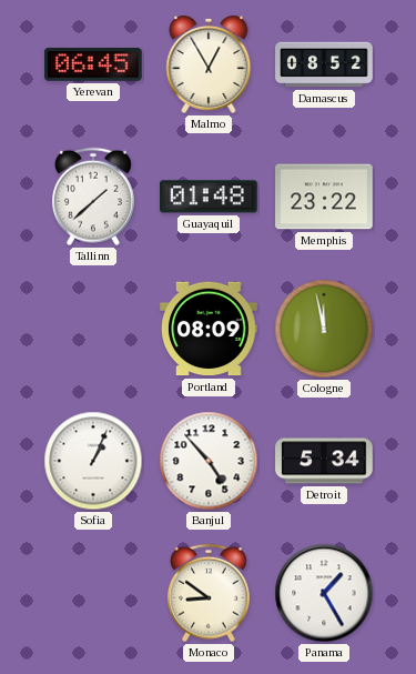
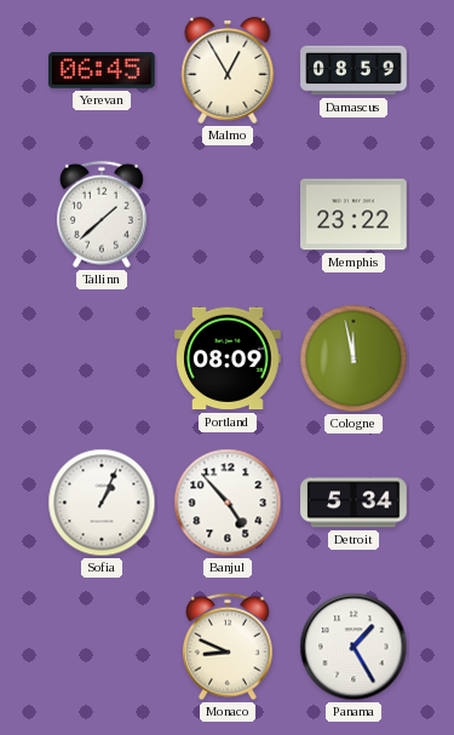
Damascus: 08:52 -> 08:59
Guayaquil: 01:48 -> none
Monaco: 8:51 -> 8:49
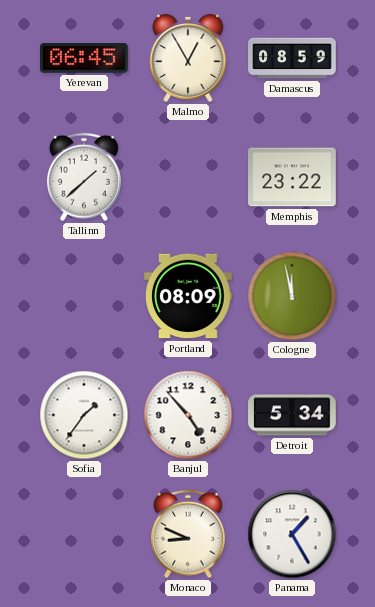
Sofia: 1:04 -> 1:36
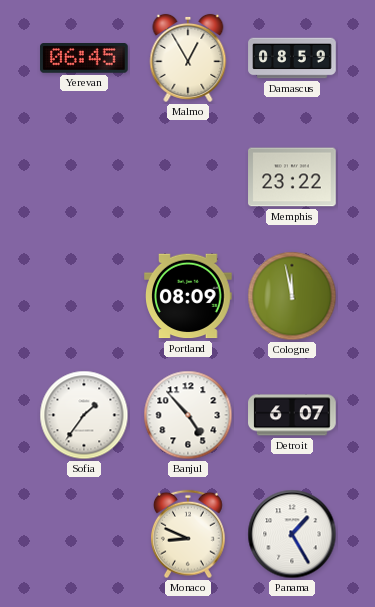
Tallinn: 1:38 -> none
Detroit: 5:34 -> 6:07
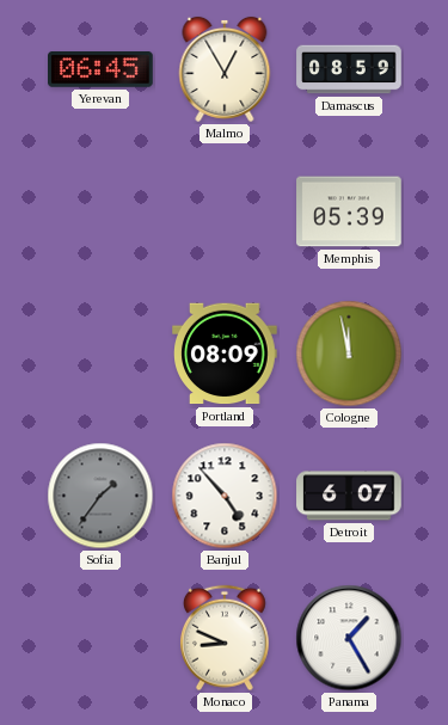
Memphis: 23:22 -> 05:39
Sofia dial: white -> grey
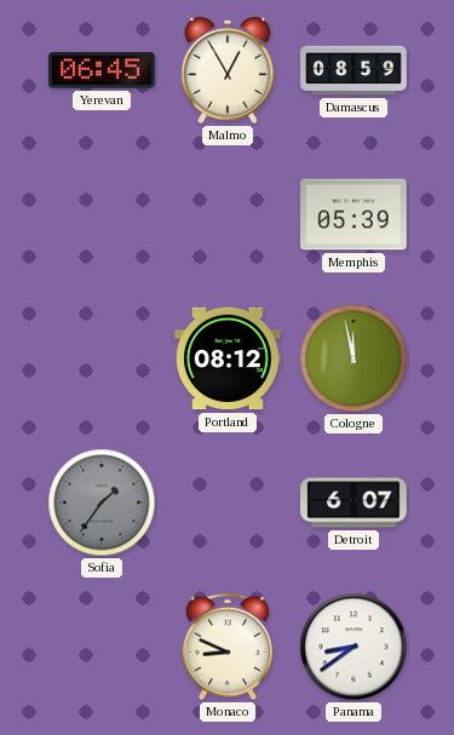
Portland: 08:09 -> 08:12
Banjul: 4:53 -> none
Panama: 1:25 -> 8:39
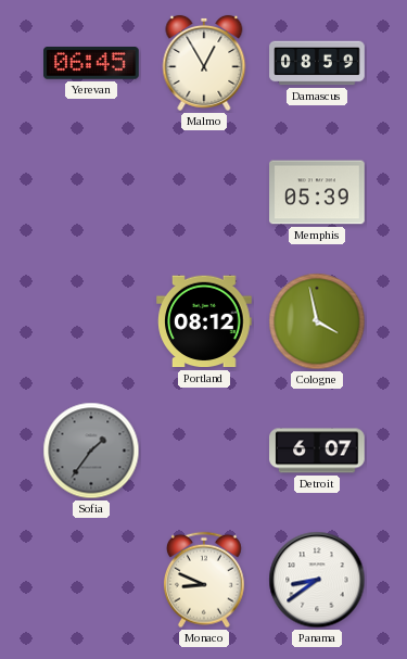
Cologne: 11:58 -> 3:58
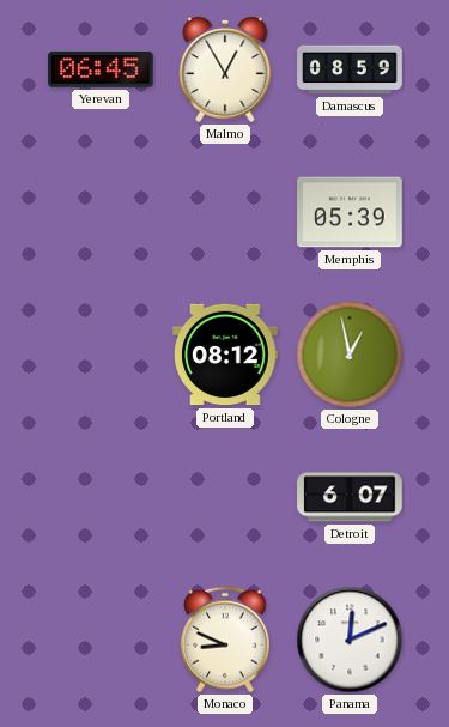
Cologne: 3:58 -> 12:58
Sofia: 1:36 -> none
Panama: 8:39 -> 12:11
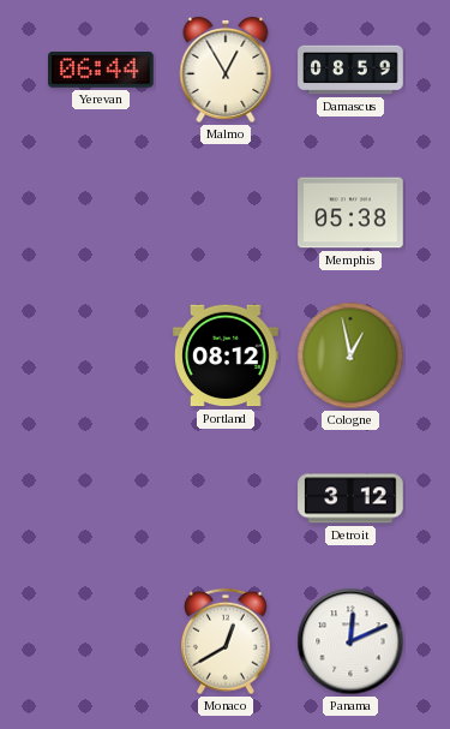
Yerevan: 06:45 -> 06:44
Memphis: 05:39 -> 05:38
Detroit: 6:07 -> 3:12
Monaco: 8:49 -> 12:40
